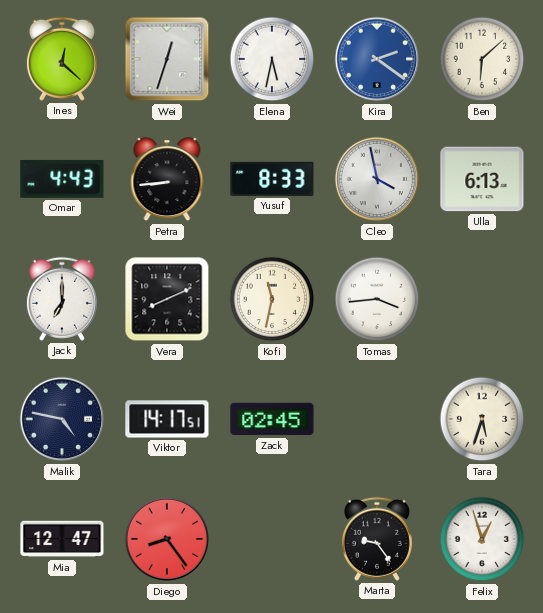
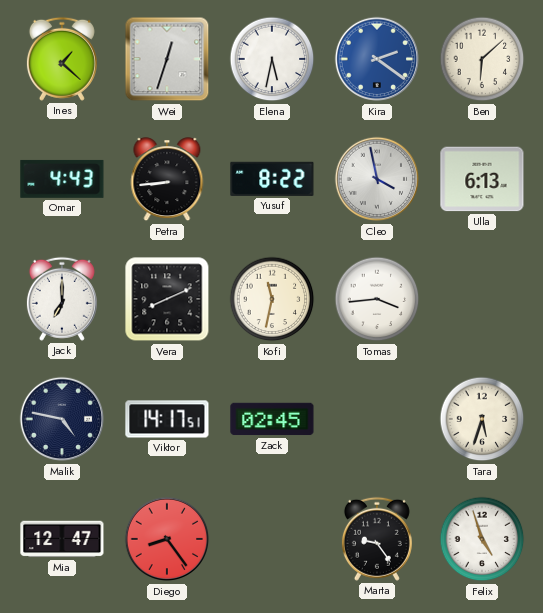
Ines: 12:22 -> 1:22
Yusuf: 8:33 -> 8:22
Felix: 12:57 -> 4:57
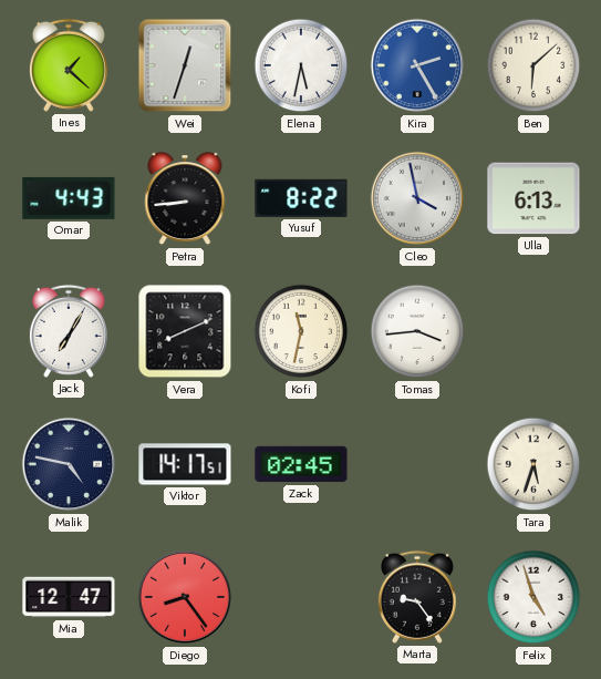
Kira: 2:21 -> 2:25
Jack: 7:00 -> 7:05
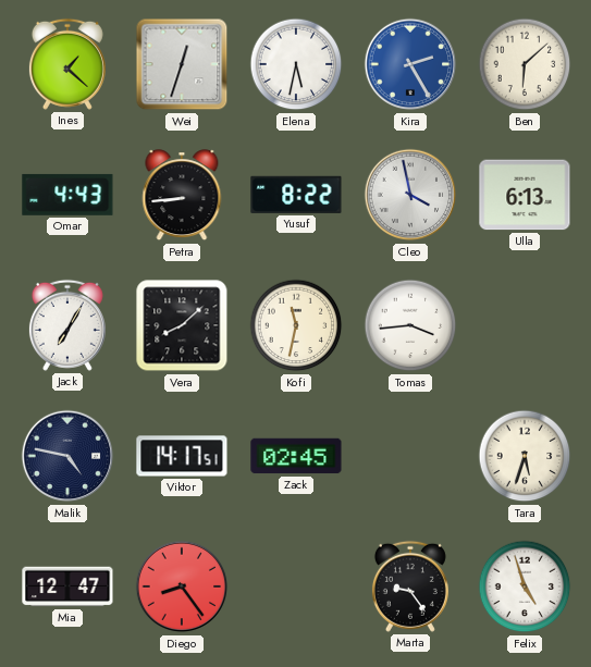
Vera: 8:11 -> 8:08
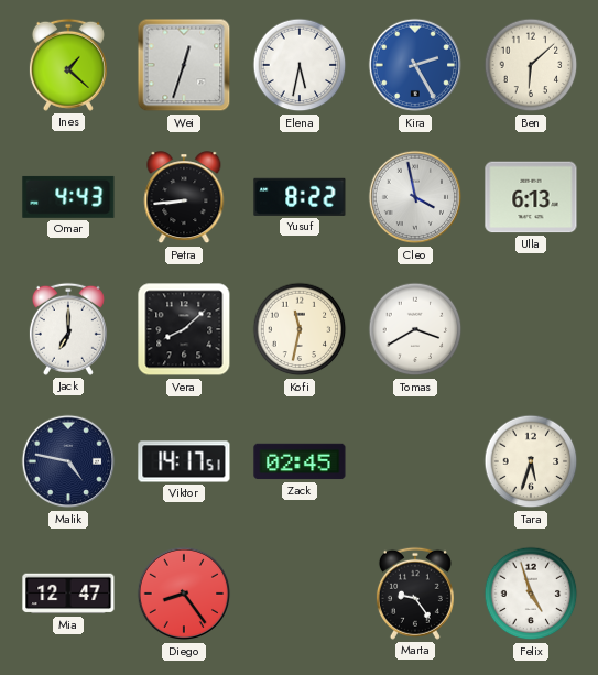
Jack: 7:05 -> 7:00
Tomas: 3:44 -> 3:40
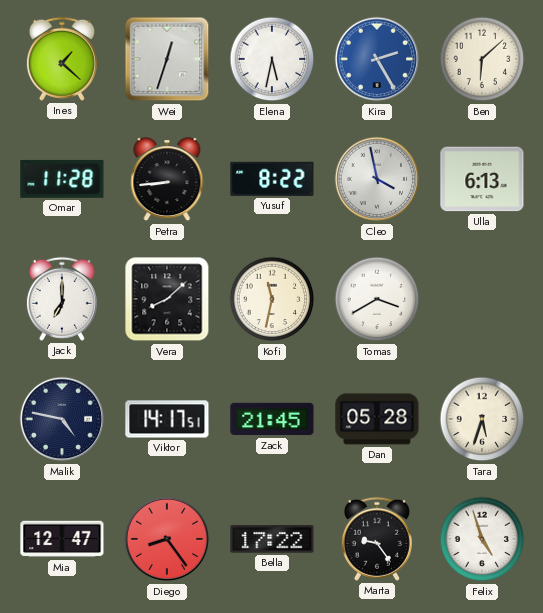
Omar: 4:43 -> 11:28
Zack: 02:45 -> 21:45
Dan: none -> 05:28
Bella: none -> 17:22
